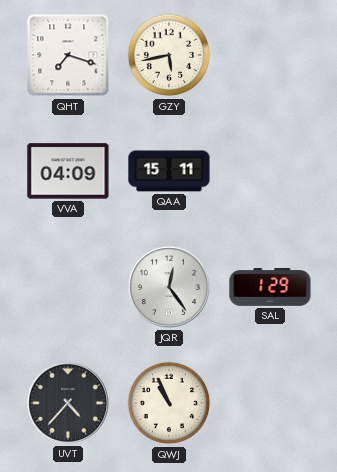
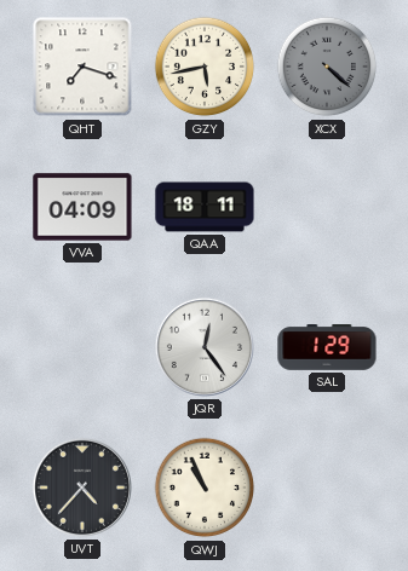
XCX: none -> 4:22
QAA: 15:11 -> 18:11
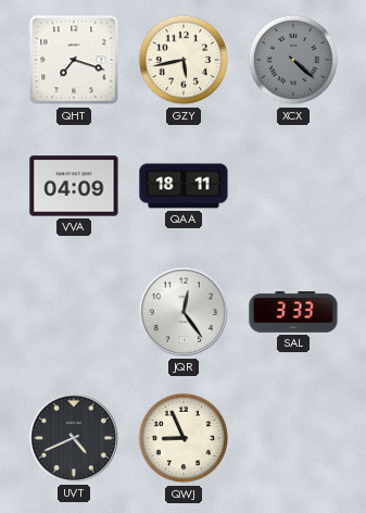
SAL: 1:29 -> 3:33
UVT: 4:37 -> 4:41
QWJ: 10:56 -> 8:56
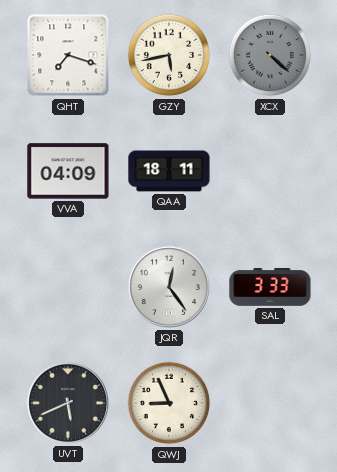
UVT: 4:41 -> 5:41
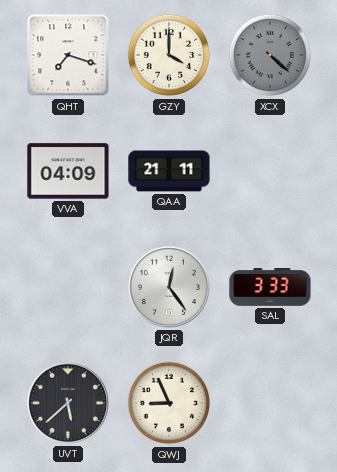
GZY: 5:43 -> 4:00
QAA: 18:11 -> 21:11
UVT: 5:41 -> 5:38
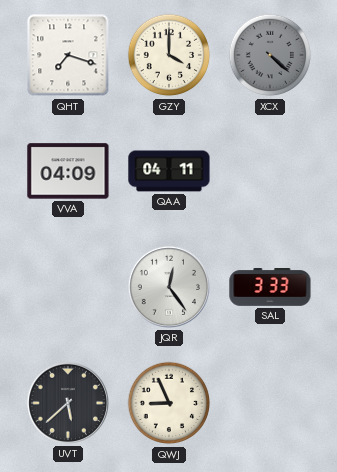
QAA: 21:11 -> 04:11
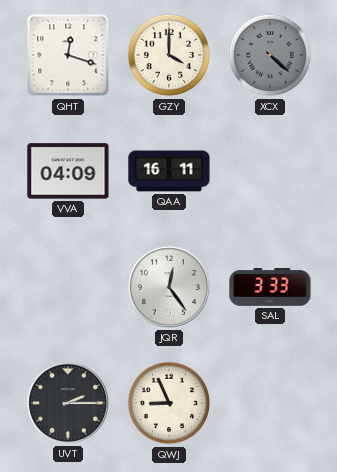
QHT: 7:18 -> 12:18
QAA: 04:11 -> 16:11
UVT: 5:38 -> 2:15
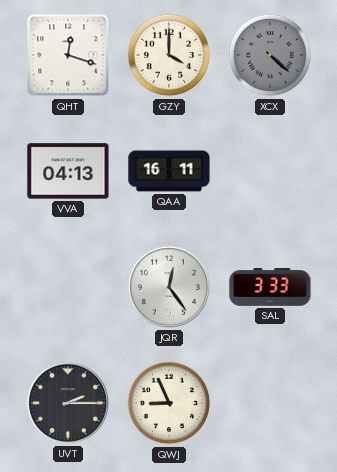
VVA: 04:09 -> 04:13
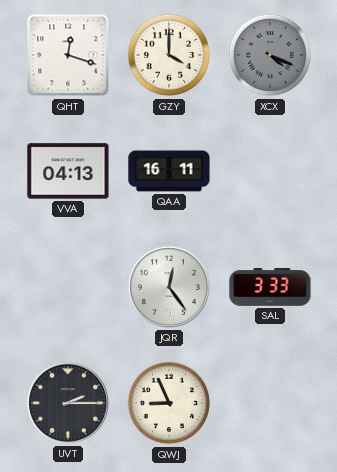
XCX: 4:22 -> 4:19
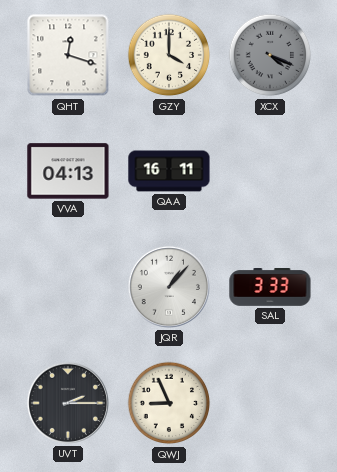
JQR: 12:24 -> 1:07
